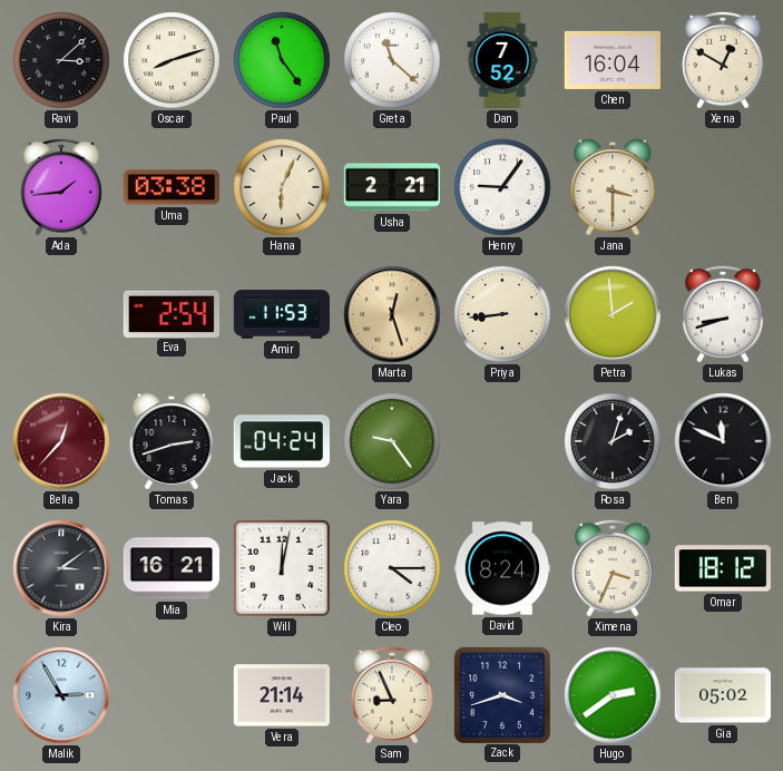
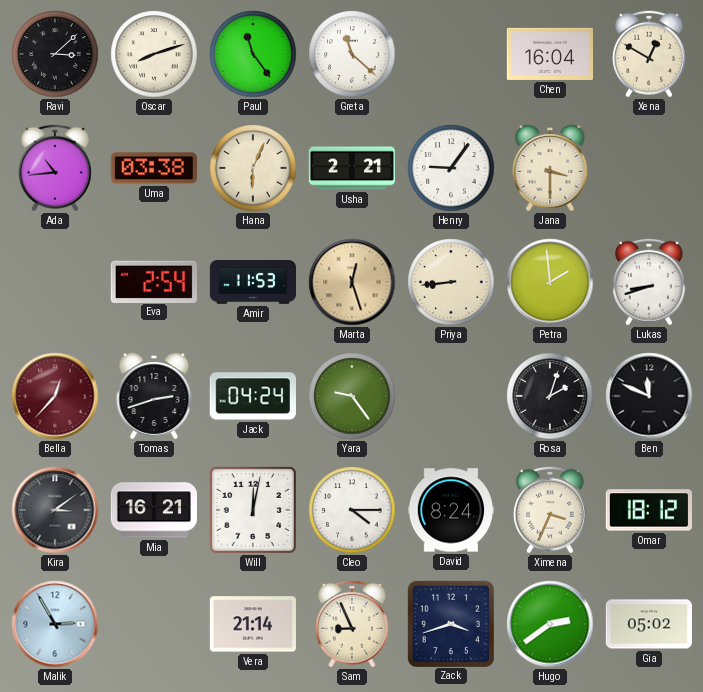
Dan: 7:52 -> none
Ada: 1:44 -> 10:44
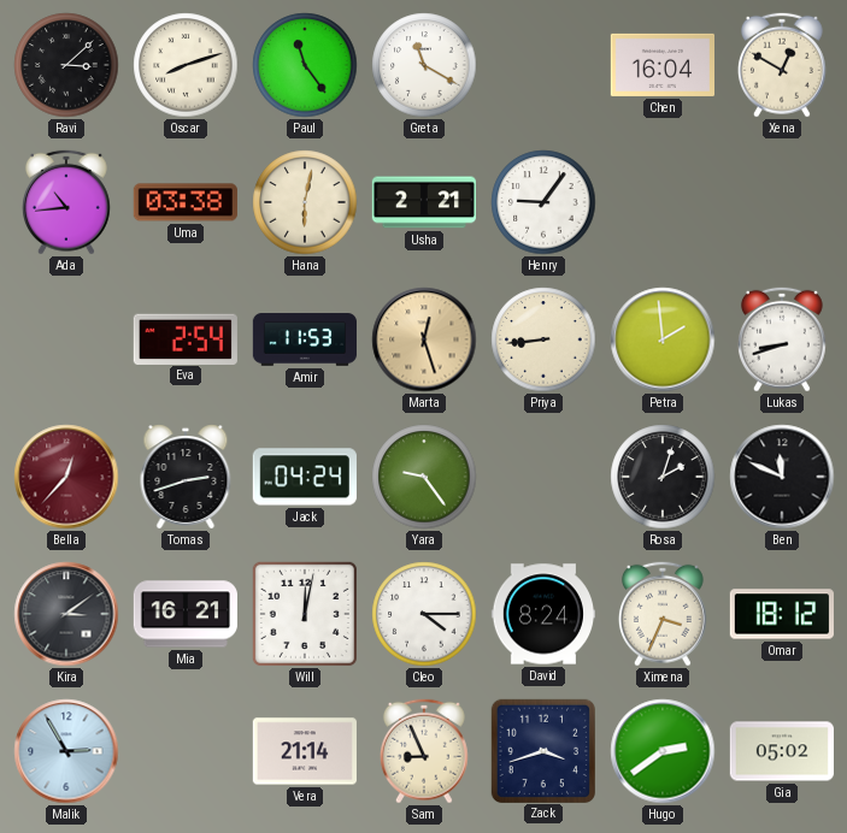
Greta: 11:22 -> 11:20
Hana: 6:04 -> 6:02
Jana: 3:30 -> none
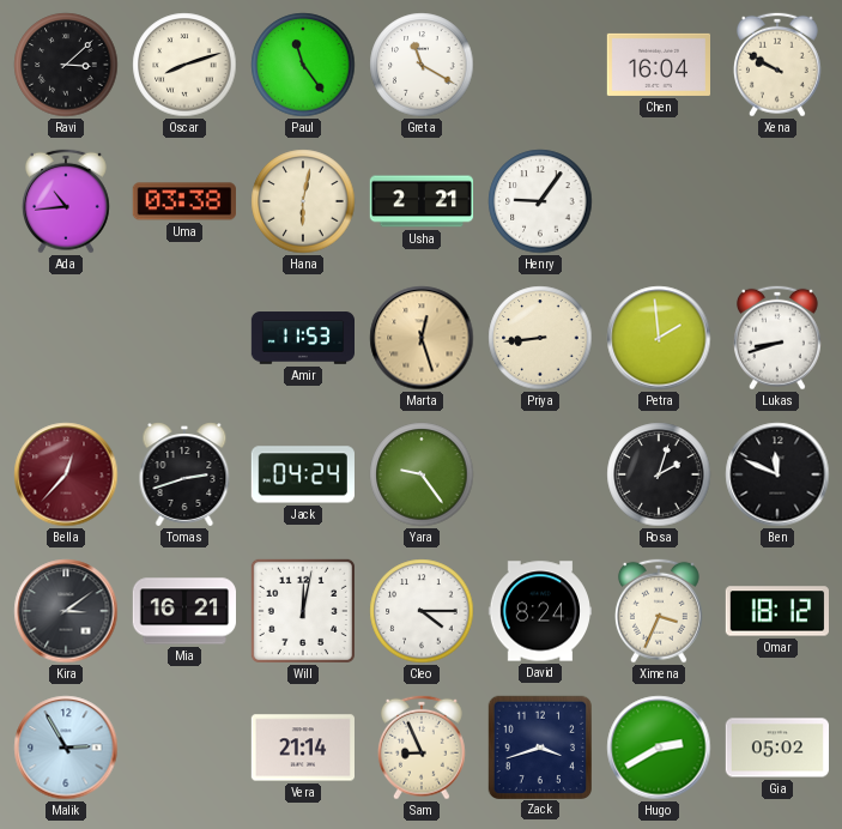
Xena: 12:50 -> 9:50
Eva: 2:54 -> none
Hugo: 2:39 -> 2:40
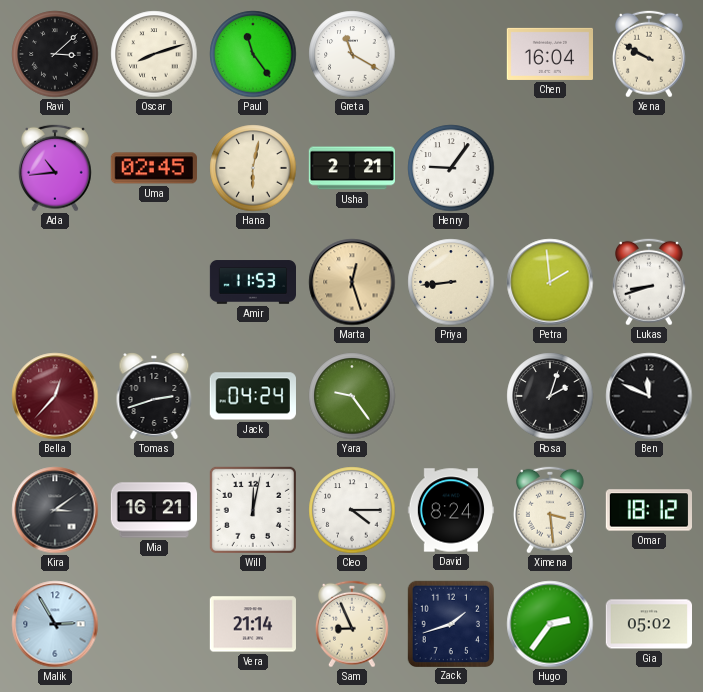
Uma: 03:38 -> 02:45
Ximena: 3:34 -> 3:29
Zack: 3:42 -> 1:42
Hugo: 2:40 -> 2:36
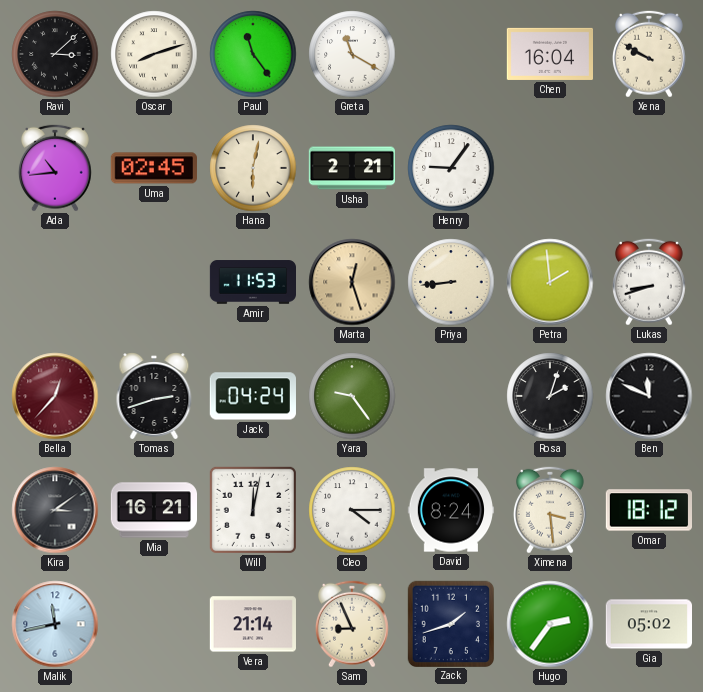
Malik: 2:55 -> 11:43
